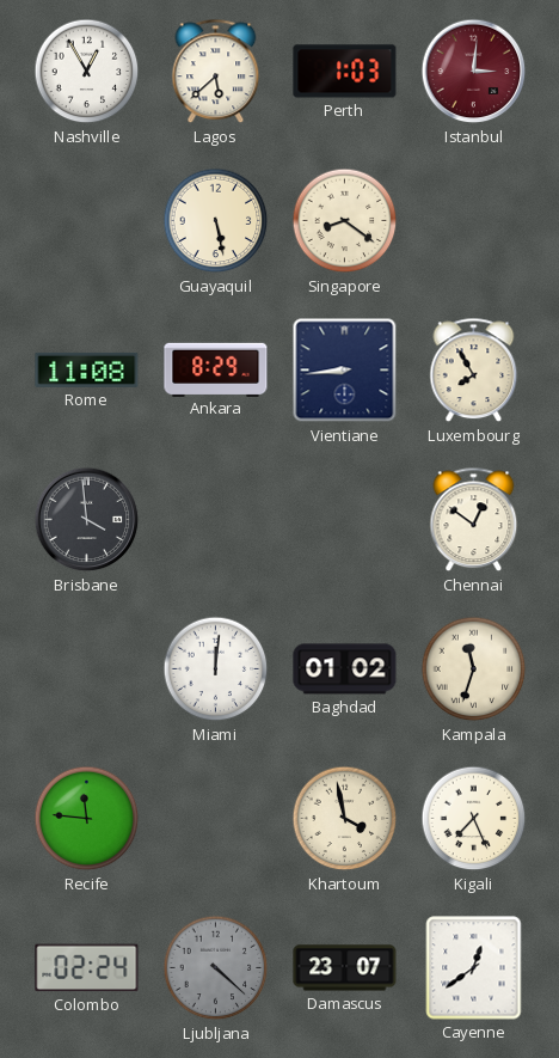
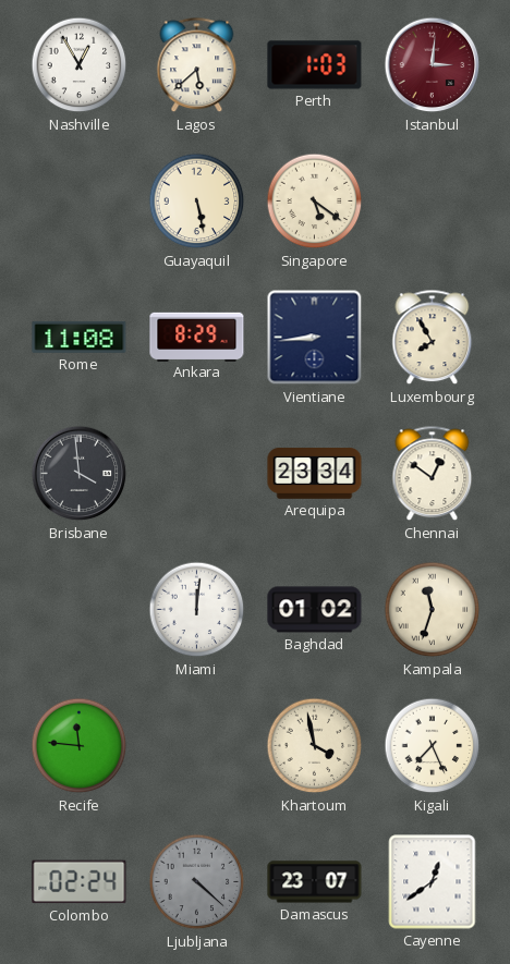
Singapore: 8:21 -> 5:21
Arequipa: none -> 23:34
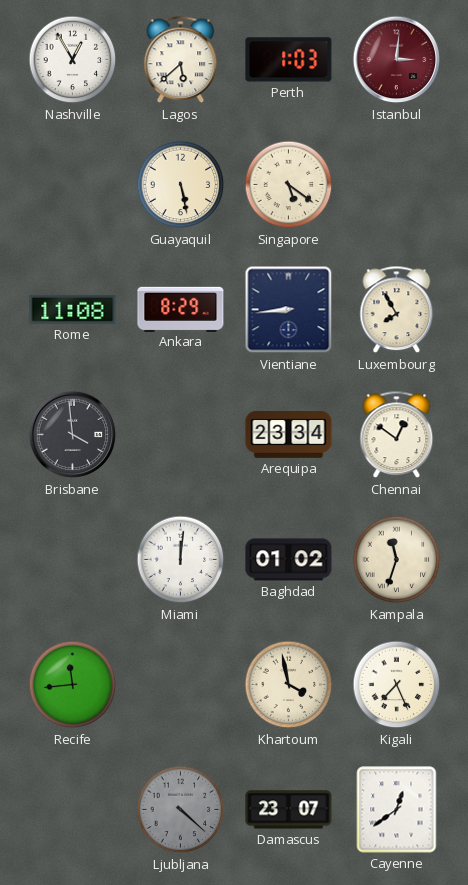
Recife: 11:46 -> 11:44
Colombo: 02:24 -> none
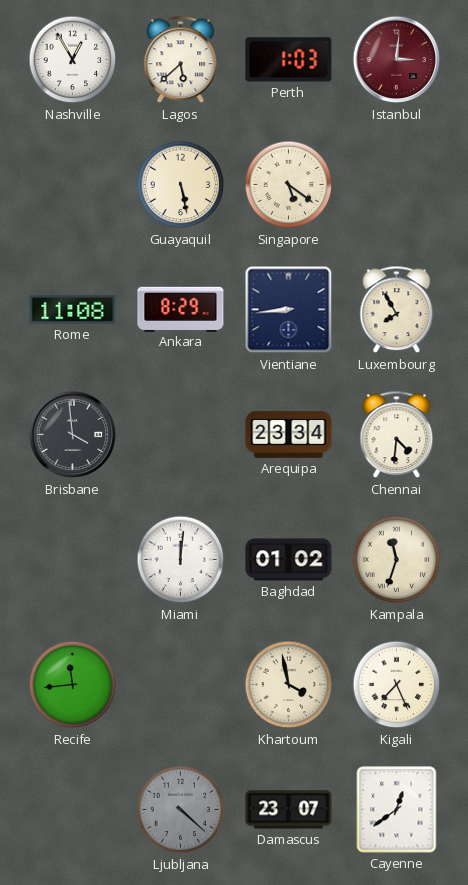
Chennai: 12:51 -> 4:31
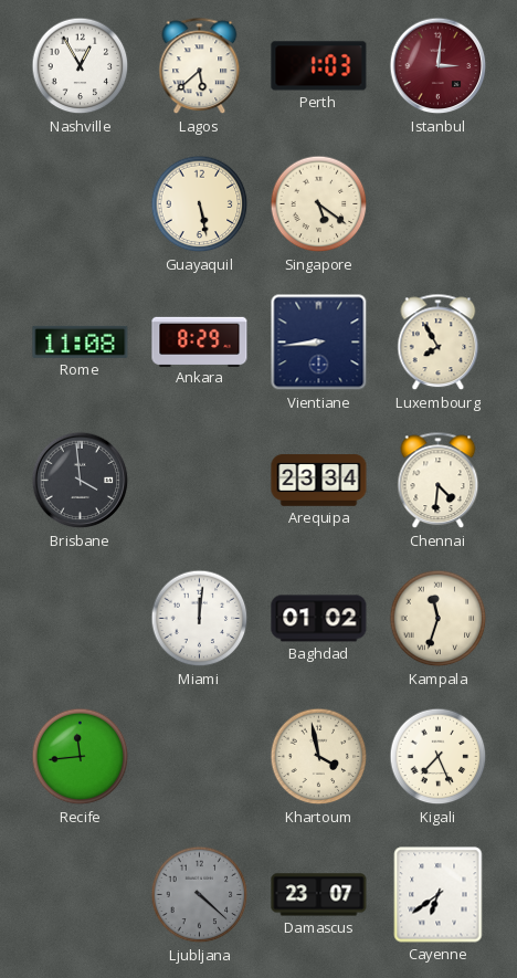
Cayenne: 12:39 -> 6:39
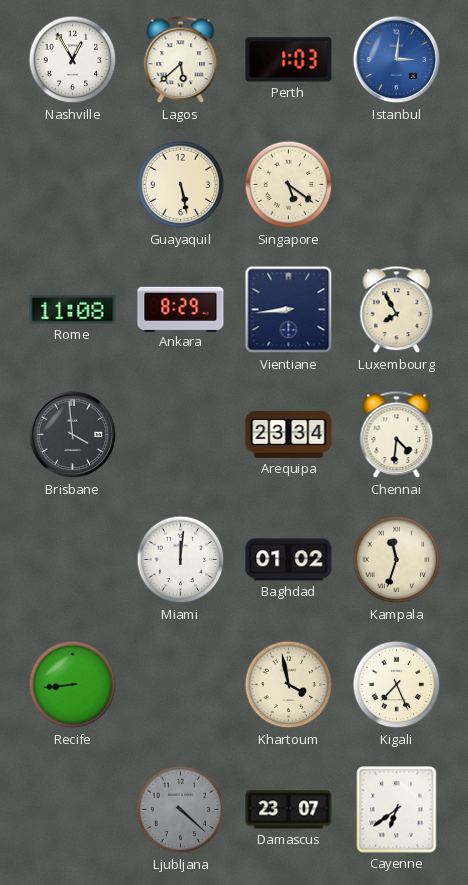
Istanbul dial: burgundy -> blue
Recife: 11:44 -> 8:44
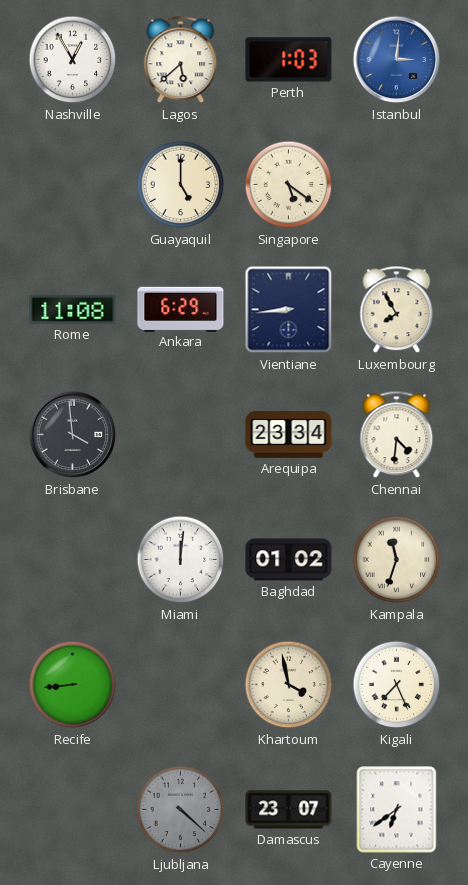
Guayaquil: 5:28 -> 5:00
Ankara: 8:29 -> 6:29
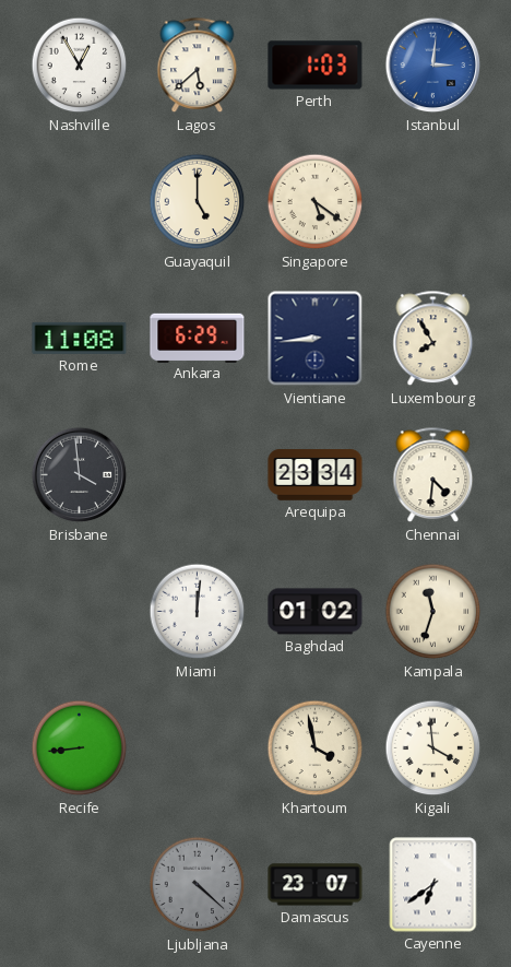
Kigali: 7:26 -> 3:59
